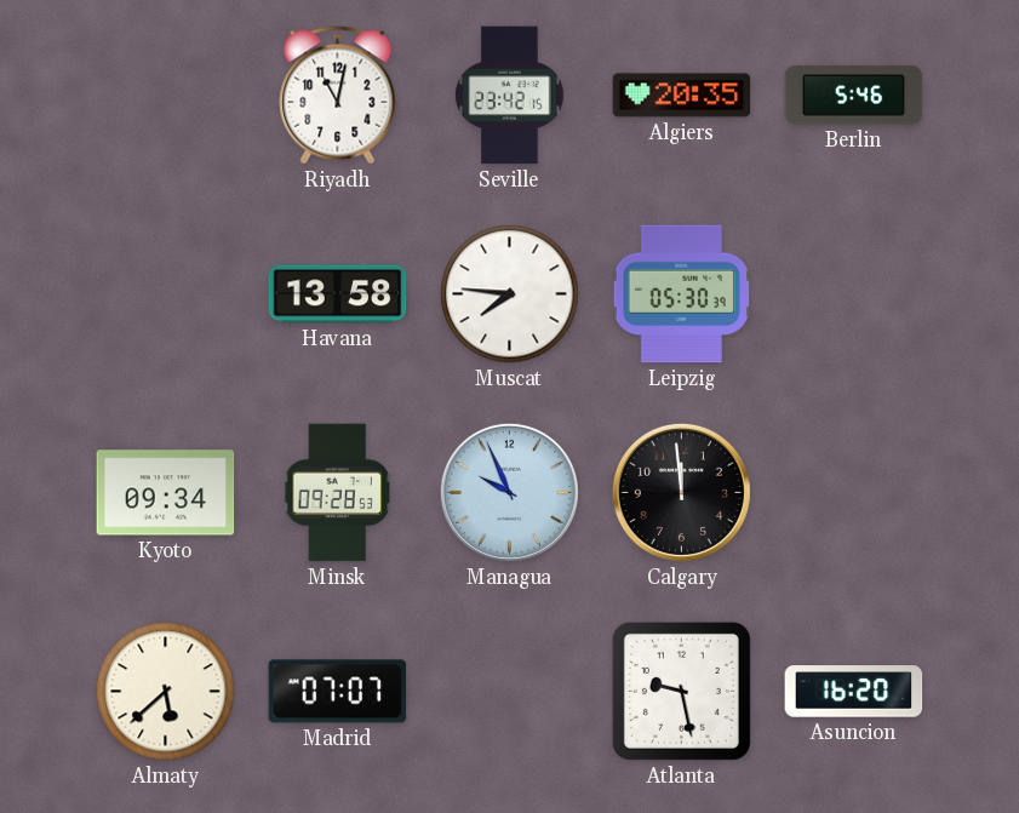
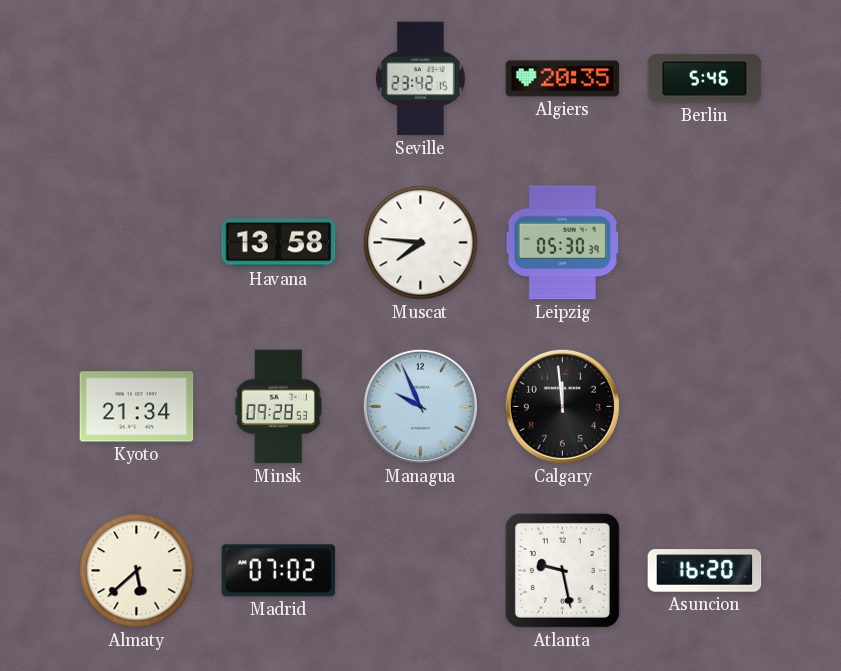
Riyadh: 11:02 -> none
Kyoto: 09:34 -> 21:34
Madrid: 07:07 -> 07:02
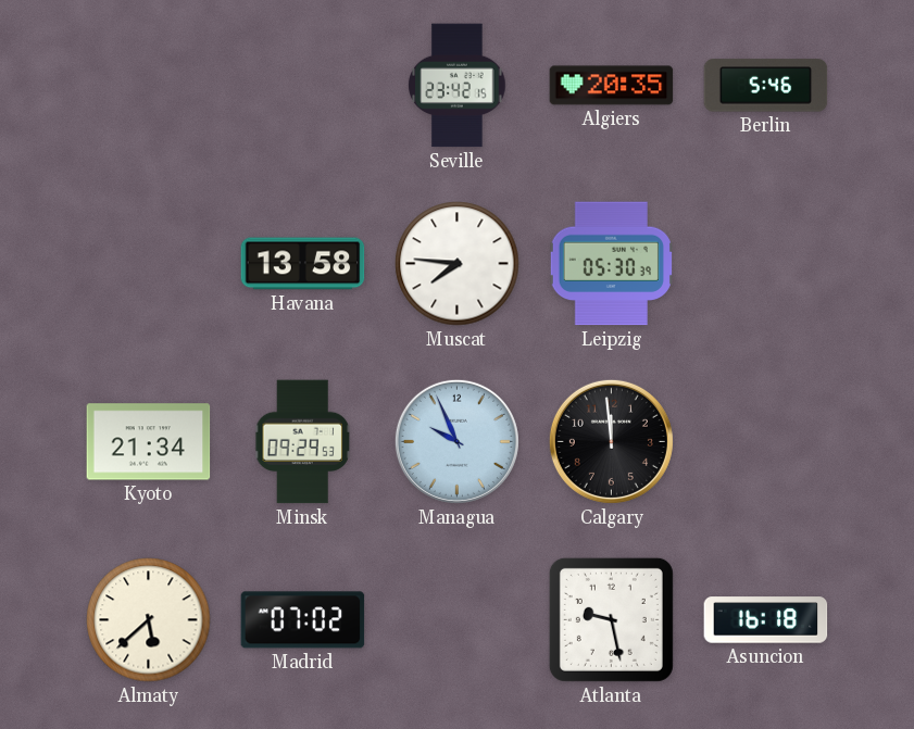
Minsk: 09:28 -> 09:29
Asuncion: 16:20 -> 16:18
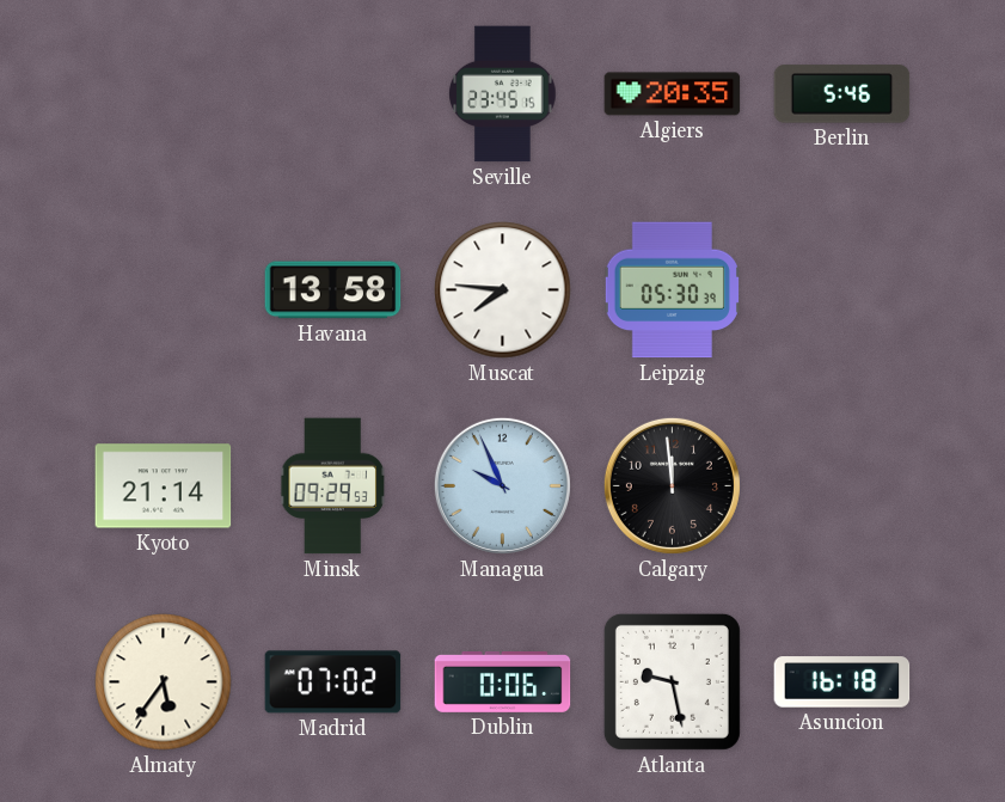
Seville: 23:42 -> 23:45
Kyoto: 21:34 -> 21:14
Almaty: 5:38 -> 5:36
Dublin: none -> 0:06
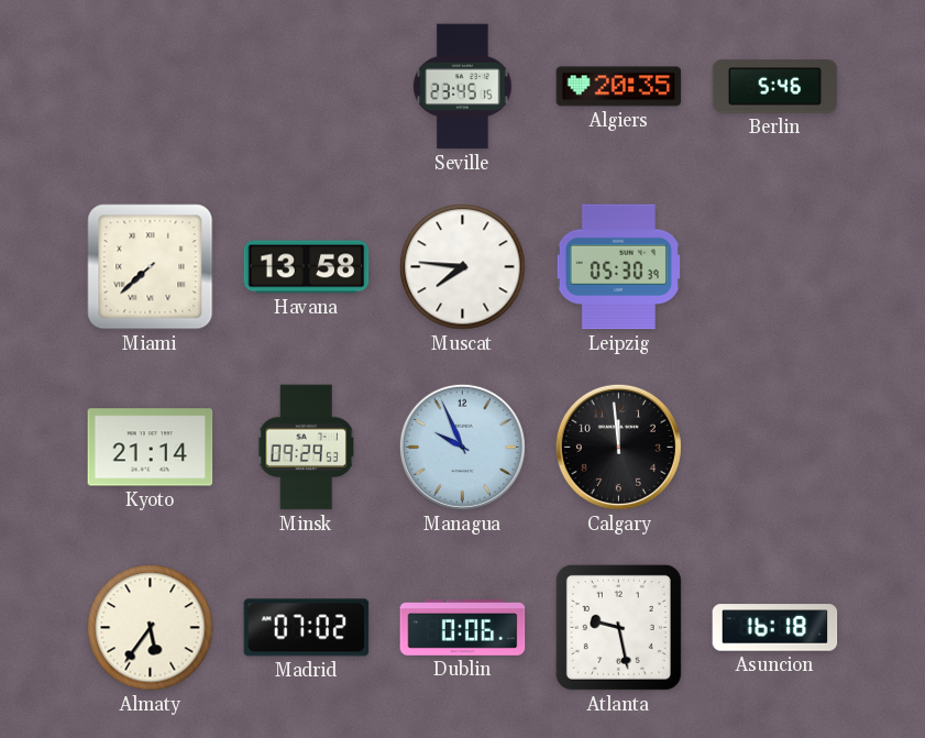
Miami: none -> 7:38
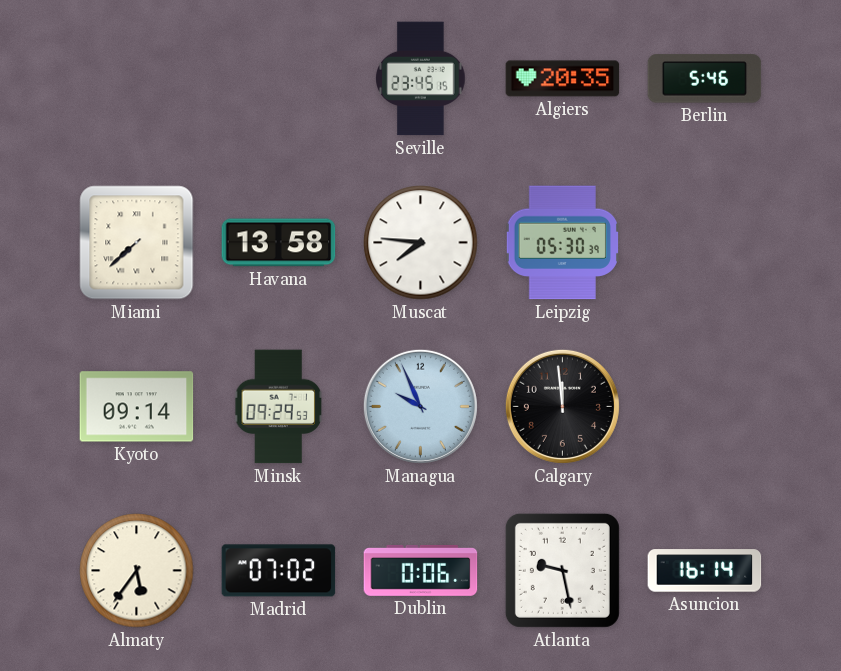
Kyoto: 21:14 -> 09:14
Asuncion: 16:18 -> 16:14
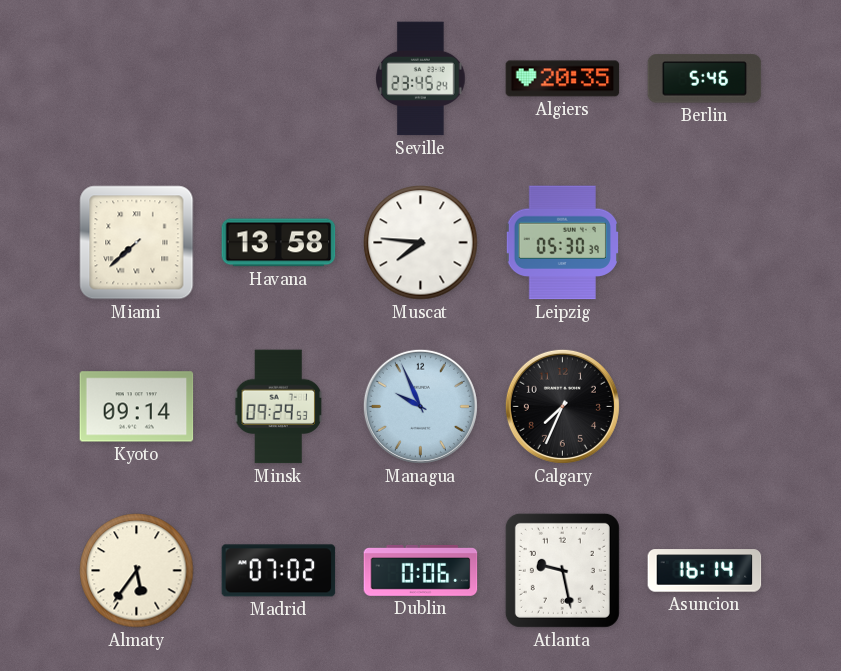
Seville: 23:45:15 -> 23:45:24
Calgary: 11:59 -> 7:34
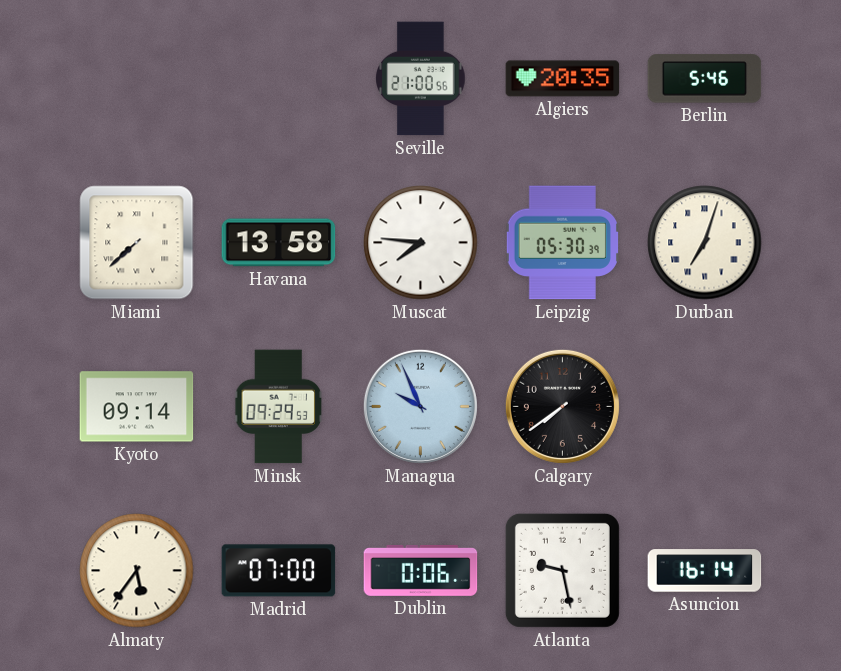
Seville: 23:45 -> 21:00
Durban: none -> 7:03
Calgary: 7:34 -> 7:39
Madrid: 07:02 -> 07:00
